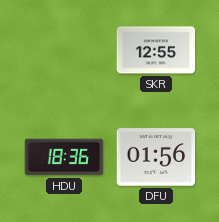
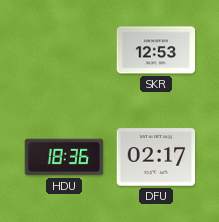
SKR: 12:55 -> 12:53
DFU: 01:56 -> 02:17
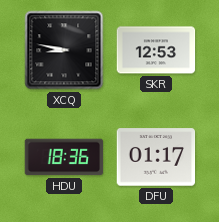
XCQ: none -> 8:47
DFU: 02:17 -> 01:17
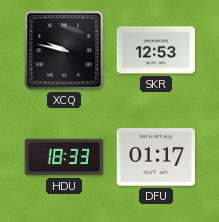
XCQ: 8:47 -> 9:47
HDU: 18:36 -> 18:33
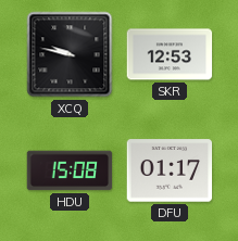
HDU: 18:33 -> 15:08
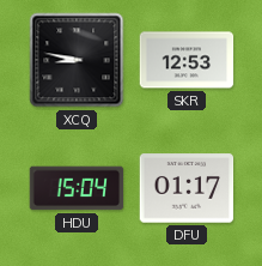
XCQ: 9:47 -> 8:47
HDU: 15:08 -> 15:04
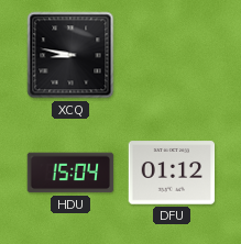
SKR: 12:53 -> none
DFU: 01:17 -> 01:12
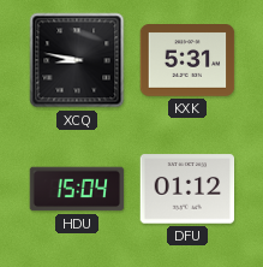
KXK: none -> 5:31
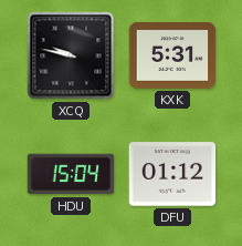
XCQ: 8:47 -> 9:47
